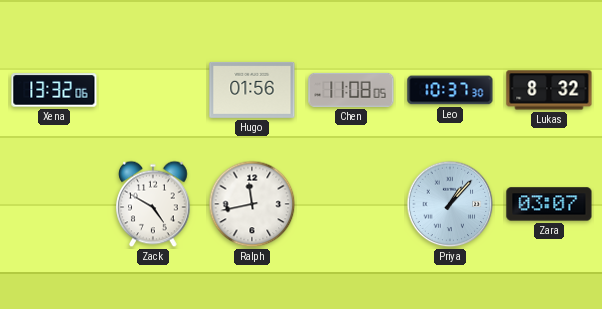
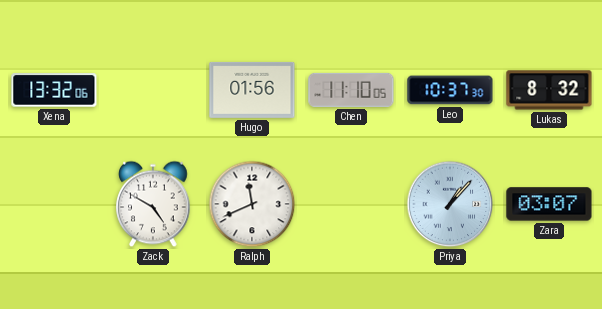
Chen: 11:08 -> 11:10
Ralph: 11:43 -> 11:41
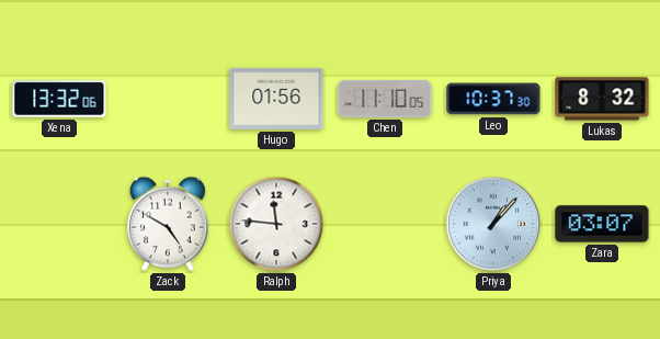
Ralph: 11:41 -> 11:46
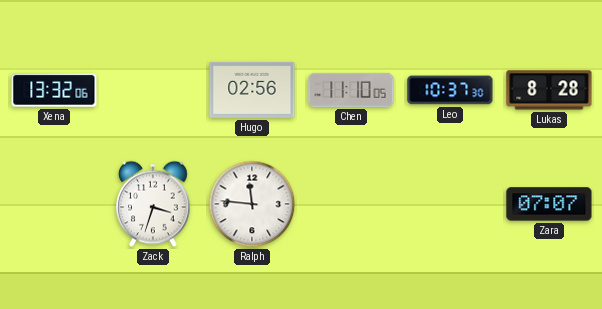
Hugo: 01:56 -> 02:56
Lukas: 8:32 -> 8:28
Zack: 4:50 -> 3:33
Priya: 1:07 -> none
Zara: 03:07 -> 07:07
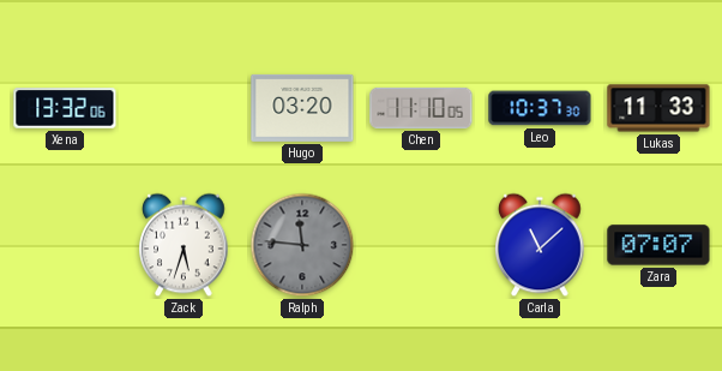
Hugo: 02:56 -> 03:20
Lukas: 8:28 -> 11:33
Zack: 3:33 -> 5:33
Ralph dial: white -> grey
Carla: none -> 11:08
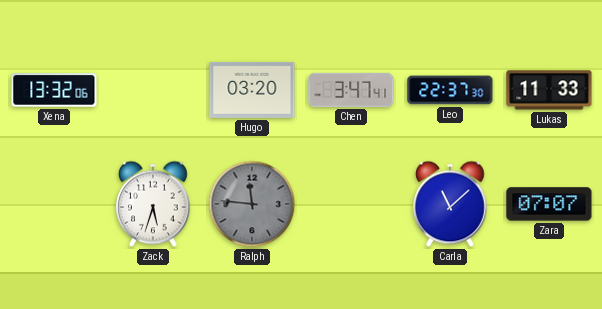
Chen: 11:10 -> 3:47
Leo: 10:37 -> 22:37
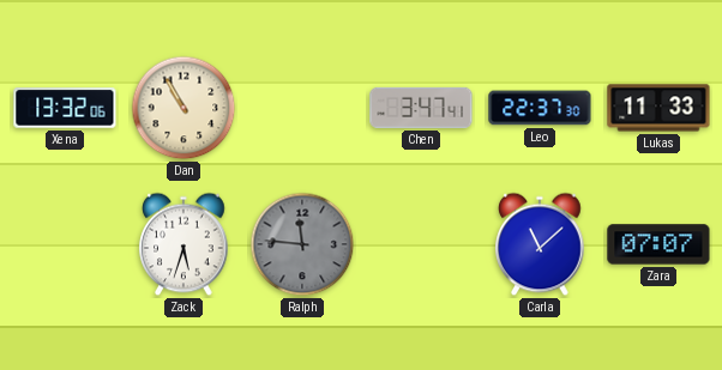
Dan: none -> 10:55
Hugo: 03:20 -> none
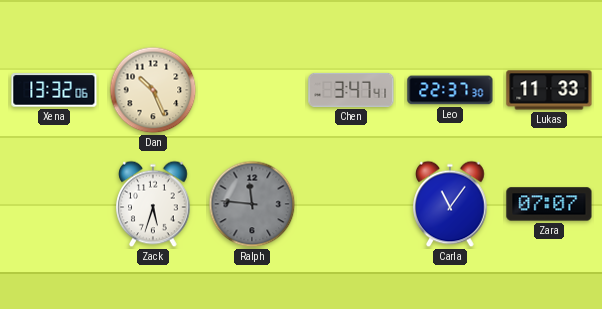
Dan: 10:55 -> 10:26
Carla: 11:08 -> 11:06
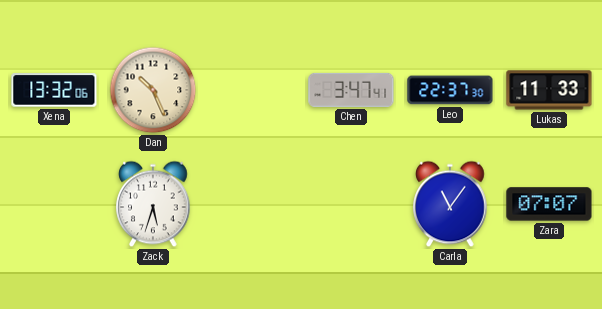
Ralph: 11:46 -> none
